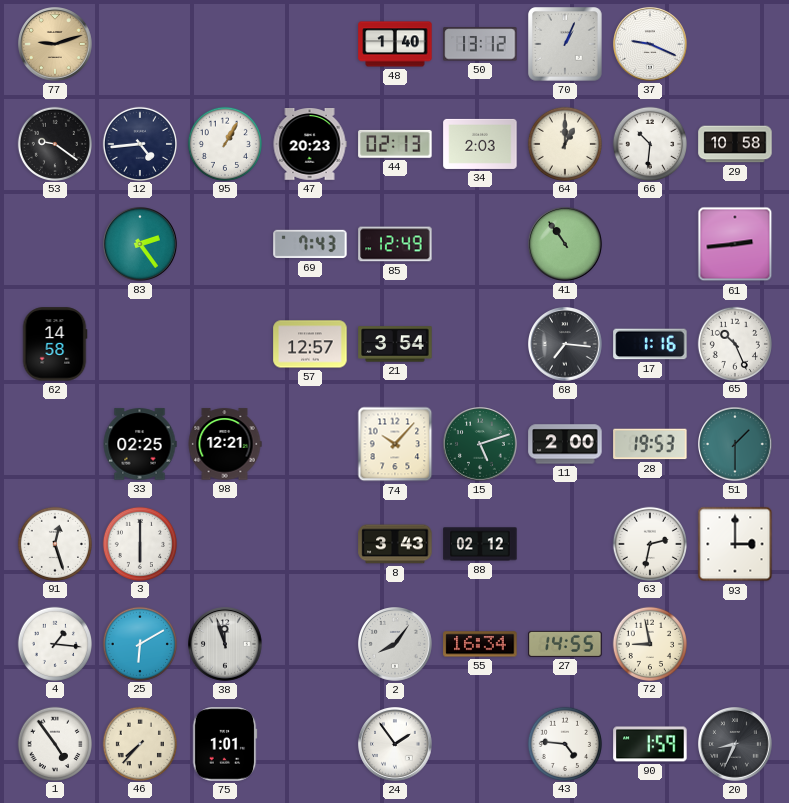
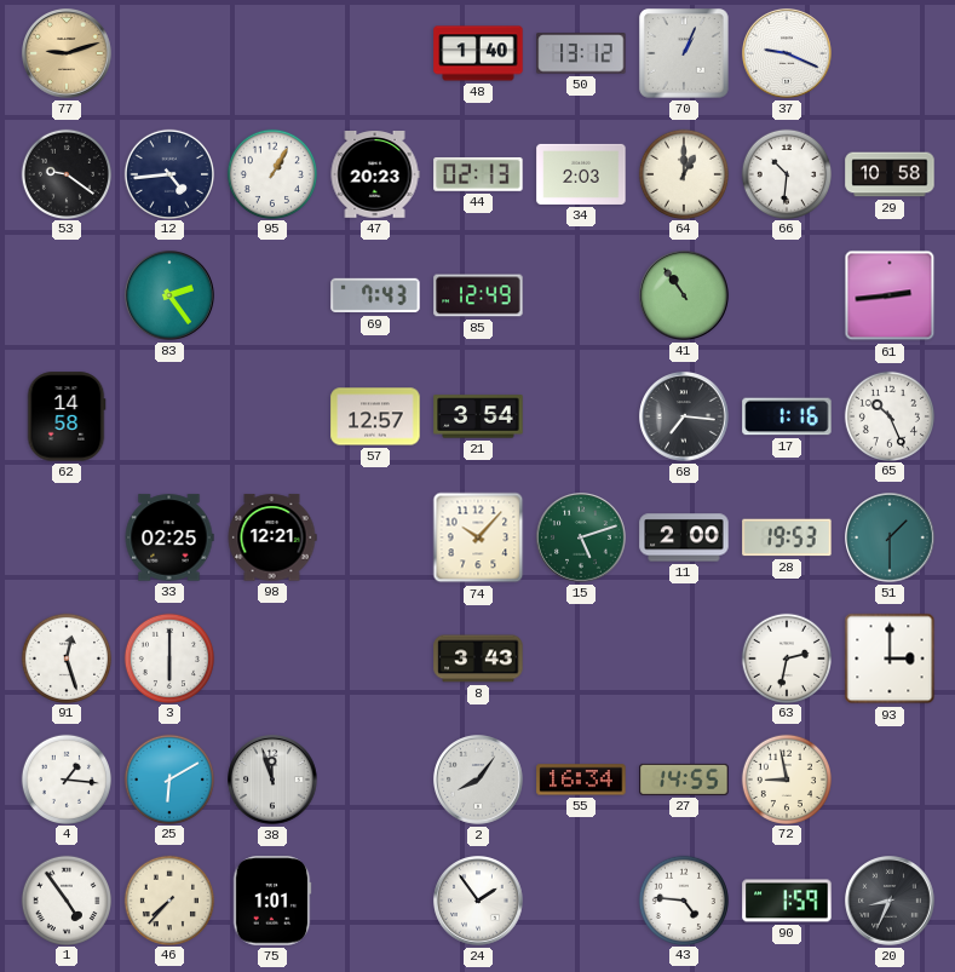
88: 02:12 -> none
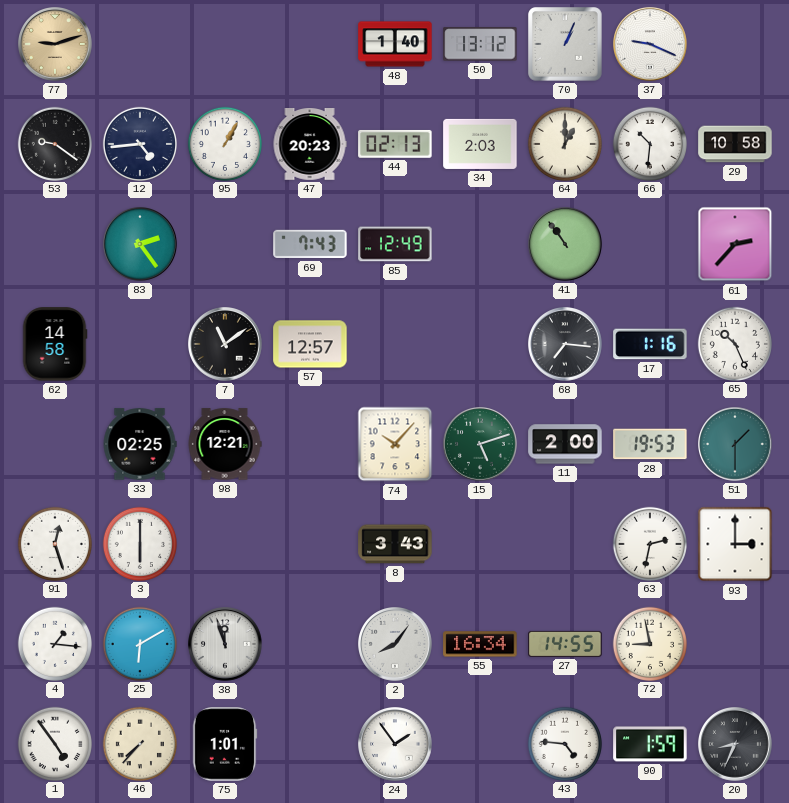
61: 2:44 -> 2:37
7: none -> 11:09
21: 3:54 -> none
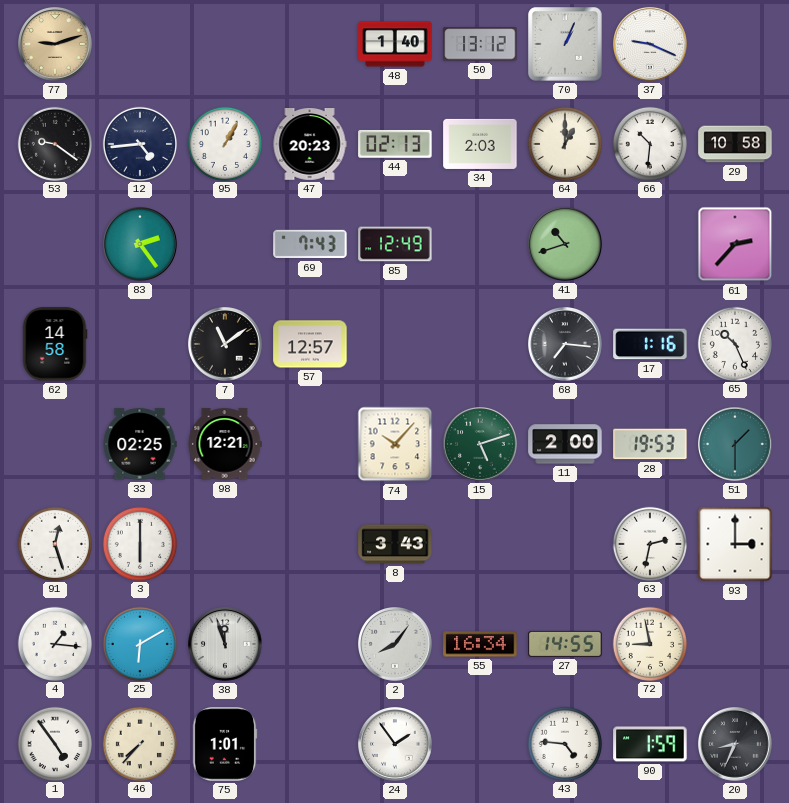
41: 10:54 -> 10:42
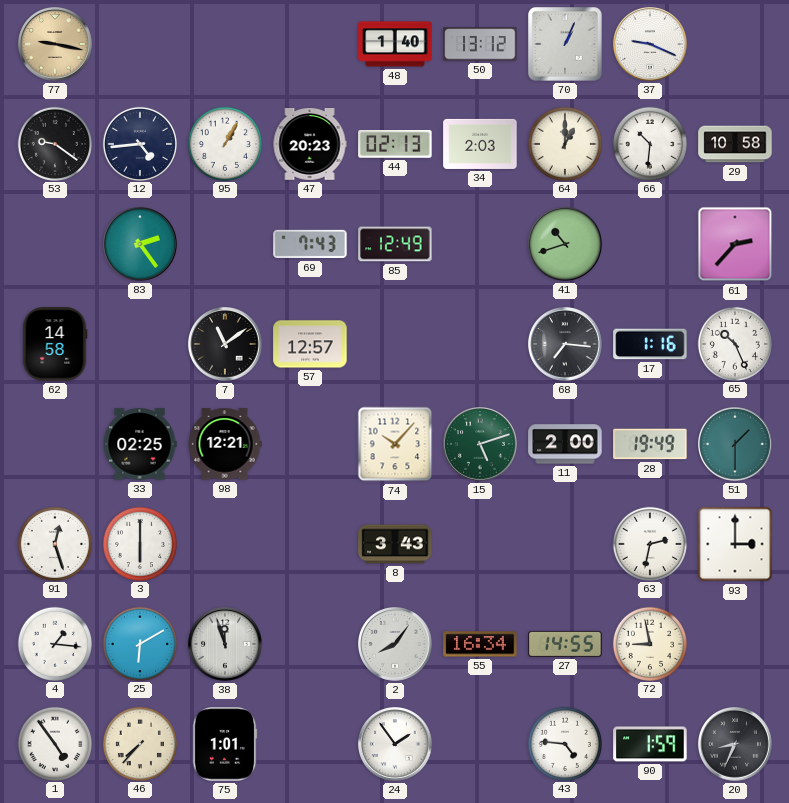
77: 9:12 -> 9:17
28: 19:53 -> 19:49
